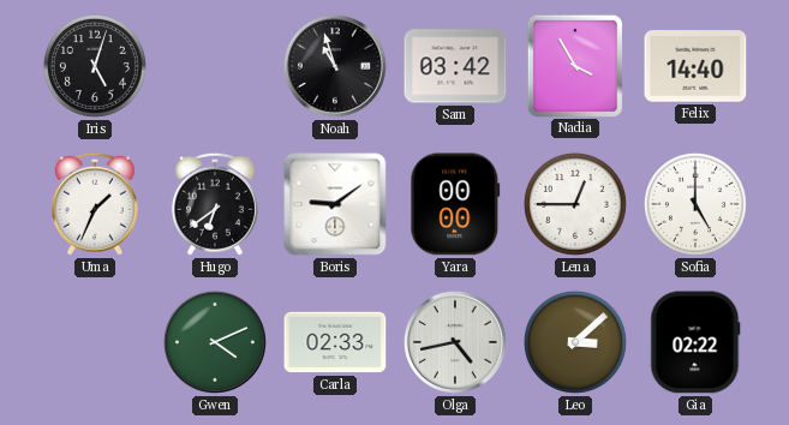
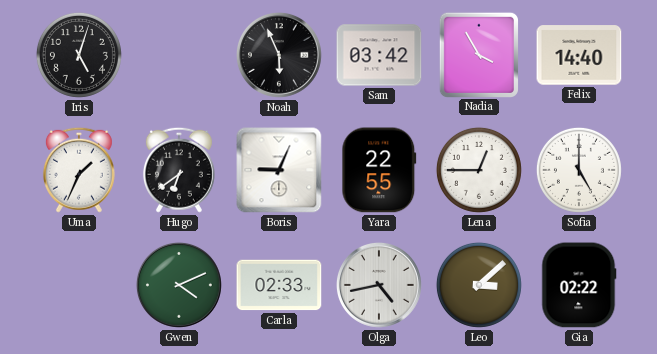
Noah: 10:57 -> 5:56
Boris: 9:09 -> 9:04
Yara: 00:00 -> 22:55
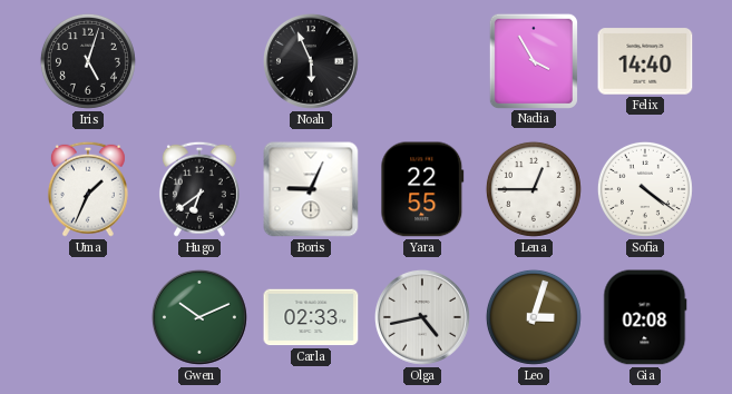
Sam: 03:42 -> none
Sofia: 5:00 -> 4:21
Gwen: 4:11 -> 10:11
Leo: 3:08 -> 3:03
Gia: 02:22 -> 02:08
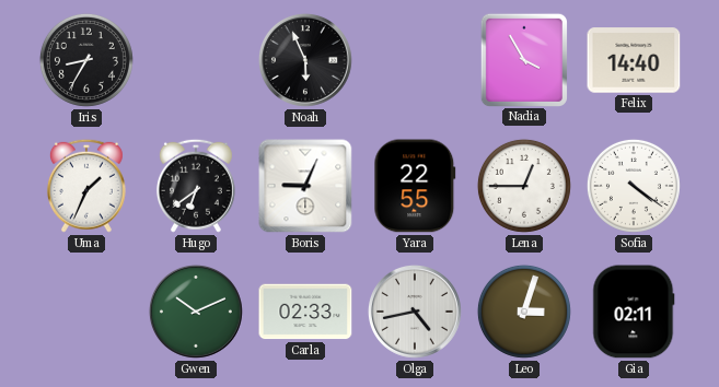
Iris: 5:03 -> 8:35
Gia: 02:08 -> 02:11
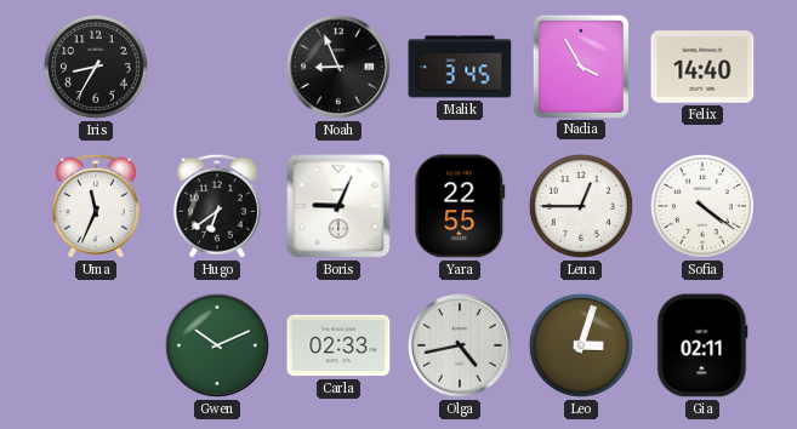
Noah: 5:56 -> 8:56
Malik: none -> 3:45
Uma: 1:34 -> 11:34
